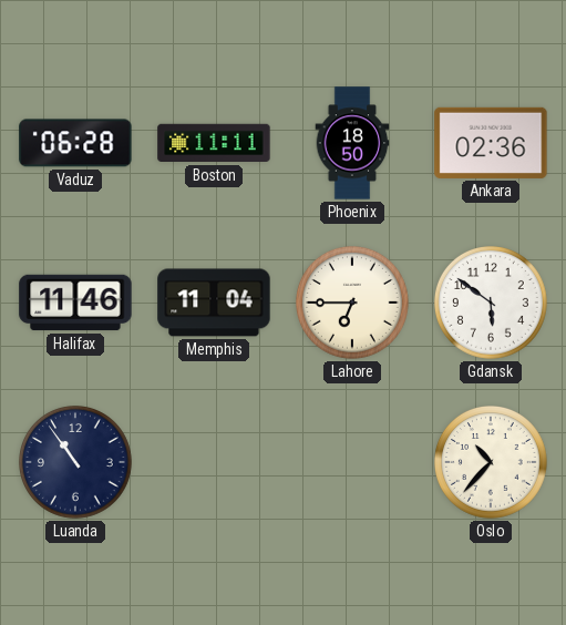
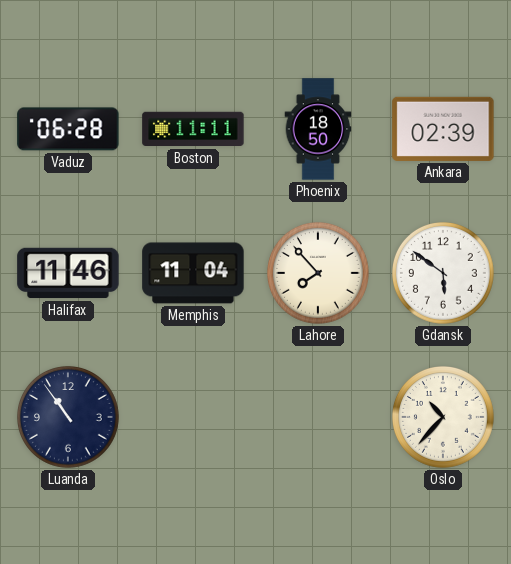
Ankara: 02:36 -> 02:39
Lahore: 6:45 -> 7:53
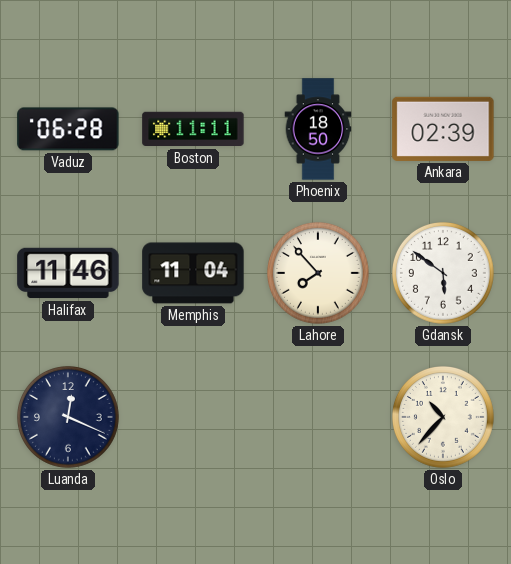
Luanda: 10:54 -> 12:19
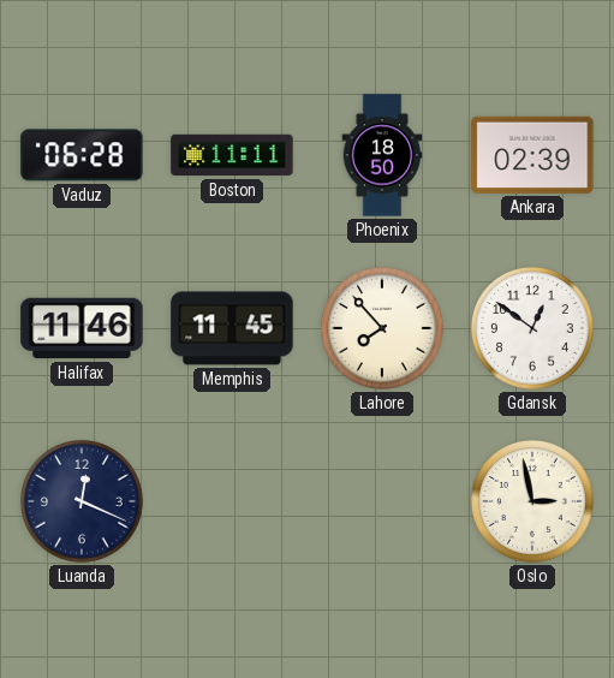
Memphis: 11:04 -> 11:45
Gdansk: 5:51 -> 12:51
Oslo: 10:37 -> 2:58
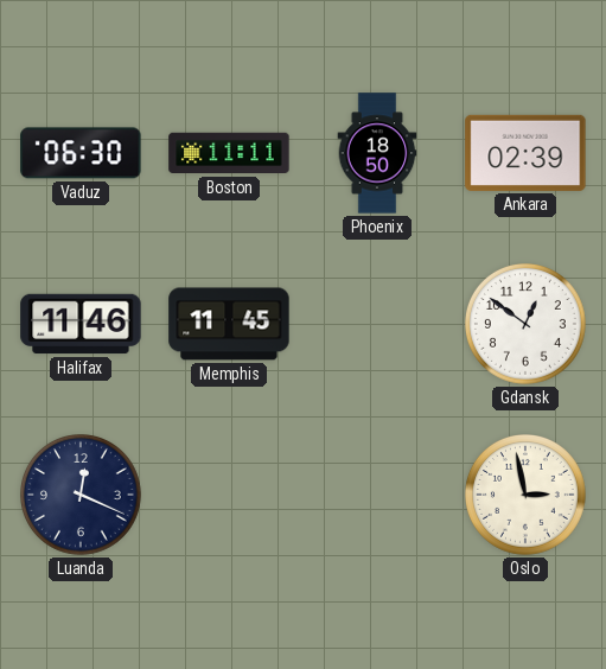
Vaduz: 06:28 -> 06:30
Lahore: 7:53 -> none
